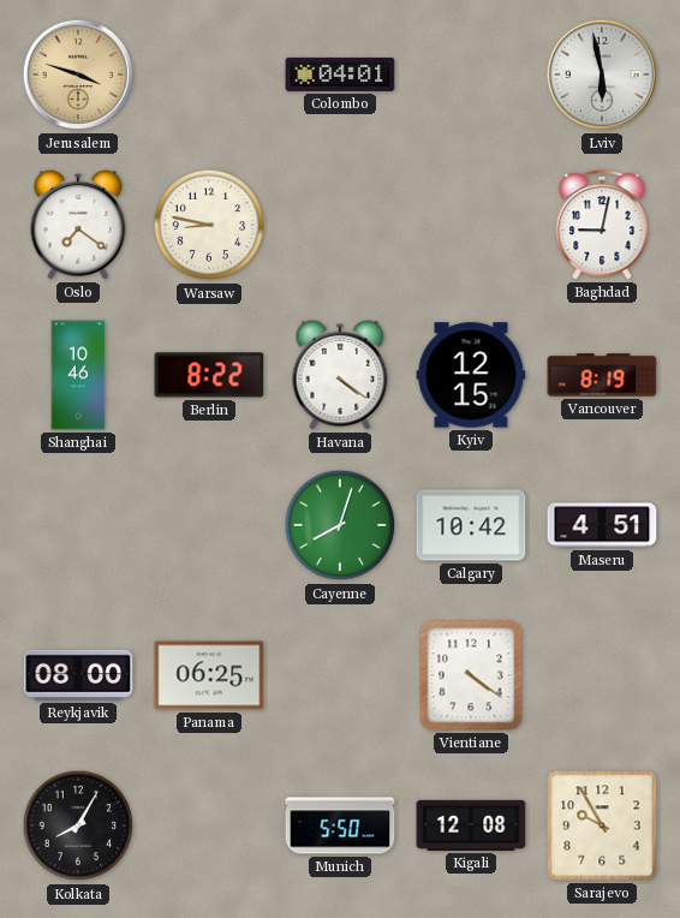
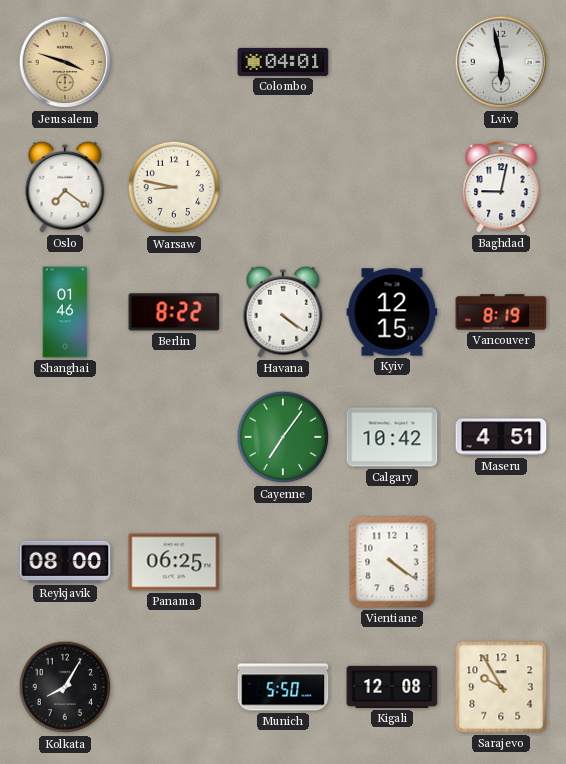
Shanghai: 10:46 -> 01:46
Cayenne: 8:03 -> 7:06
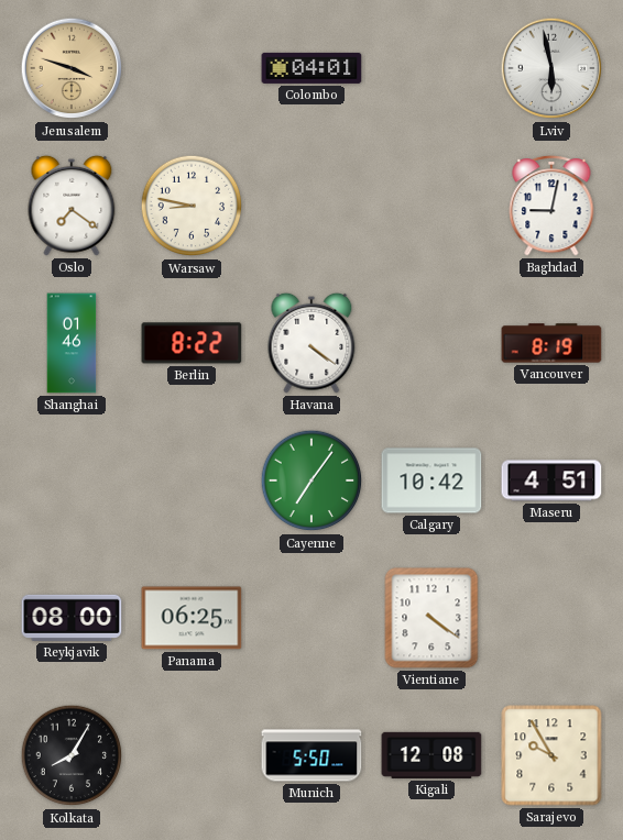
Kyiv: 12:15 -> none
